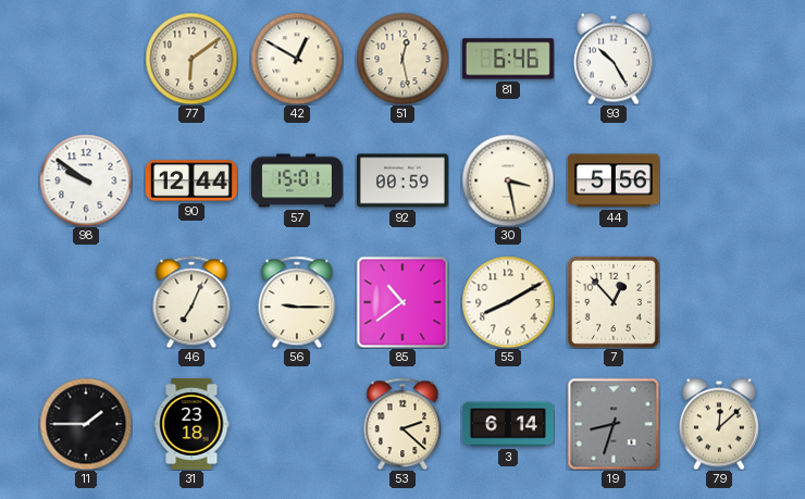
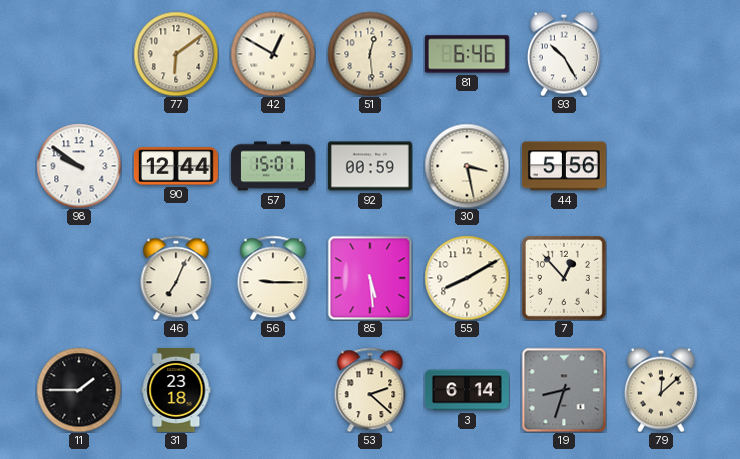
51: 12:28 -> 12:29
85: 10:39 -> 5:29
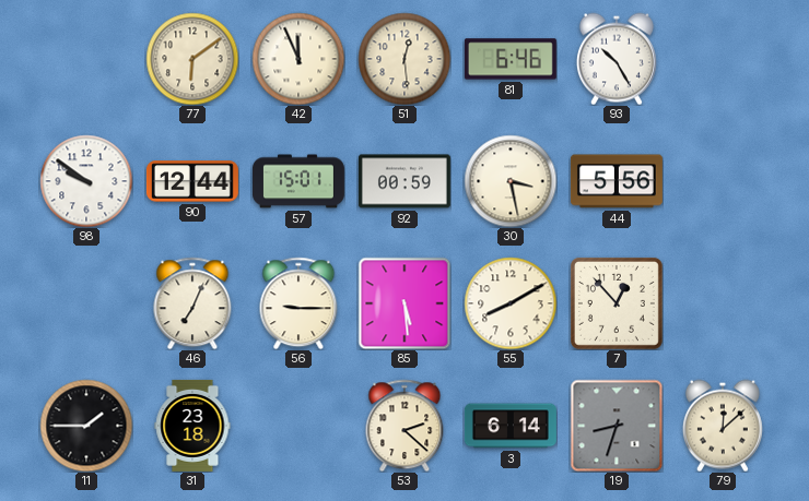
42: 12:50 -> 11:56
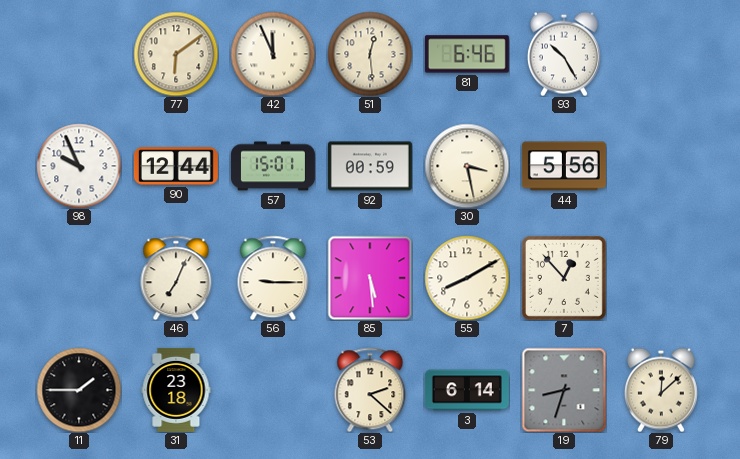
98: 9:51 -> 9:56
